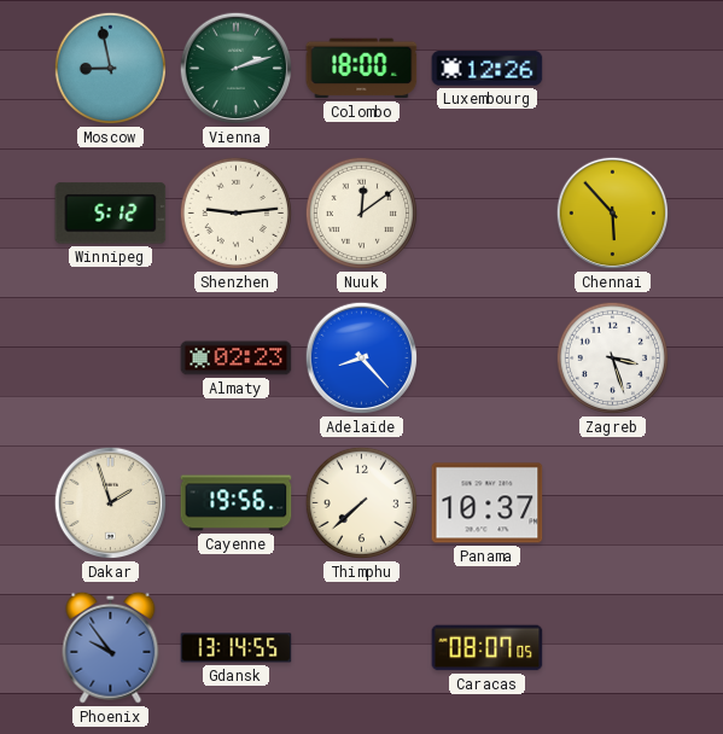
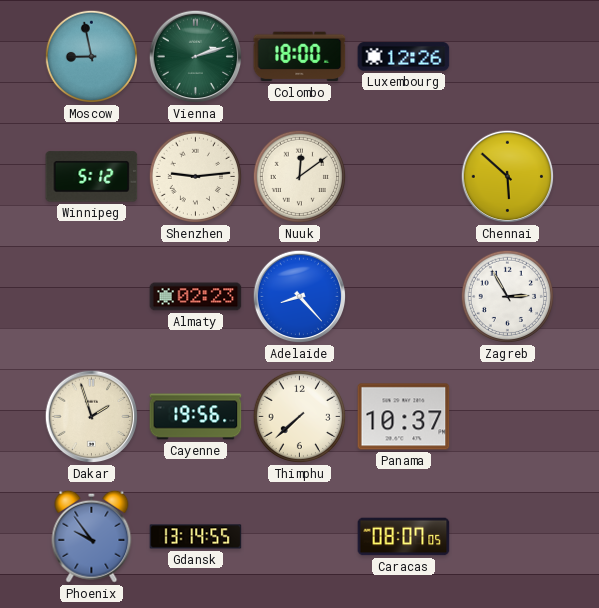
Chennai: 5:53 -> 5:52
Zagreb: 3:27 -> 2:55
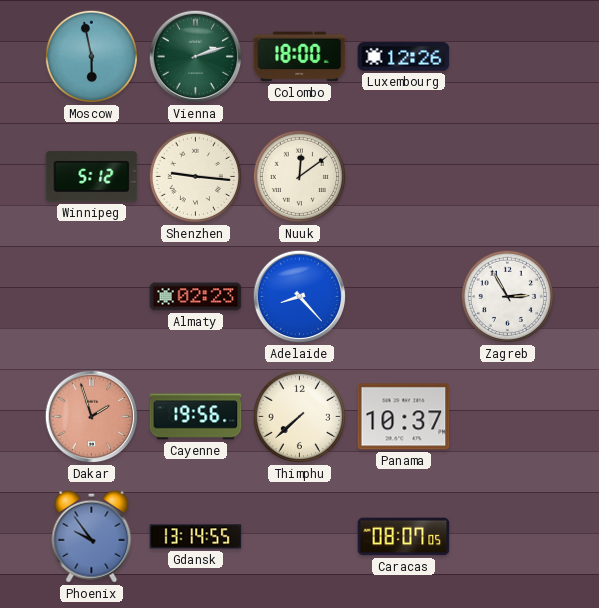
Moscow: 8:58 -> 5:58
Shenzhen: 9:14 -> 9:16
Chennai: 5:52 -> none
Dakar dial: cream -> salmon
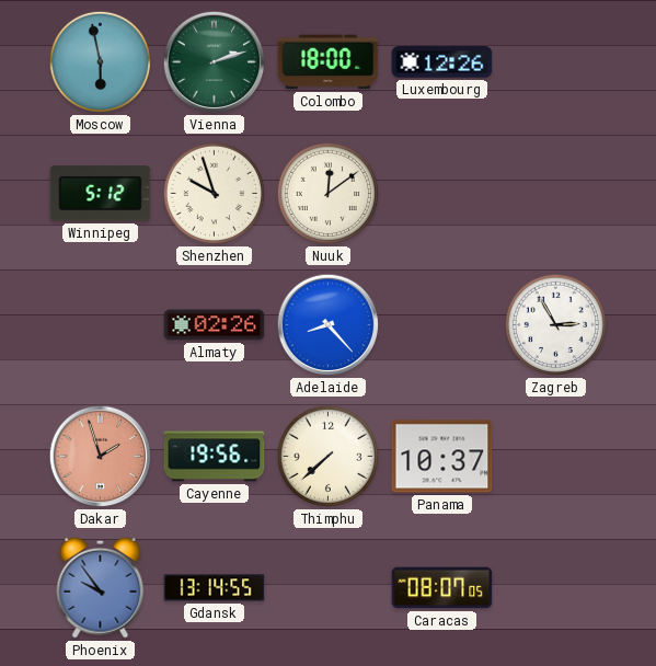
Shenzhen: 9:16 -> 9:57
Almaty: 02:23 -> 02:26
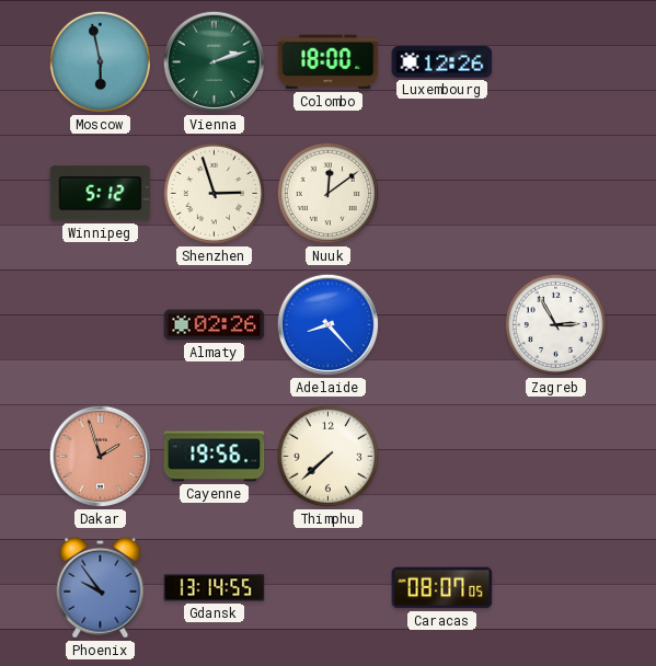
Shenzhen: 9:57 -> 2:57
Panama: 10:37 -> none
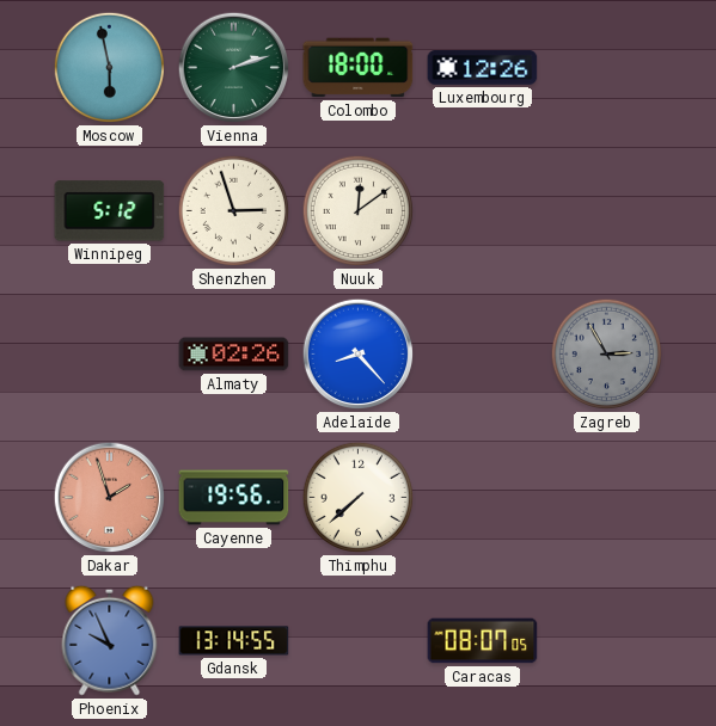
Zagreb dial: white -> grey
Phoenix: 9:54 -> 9:56
